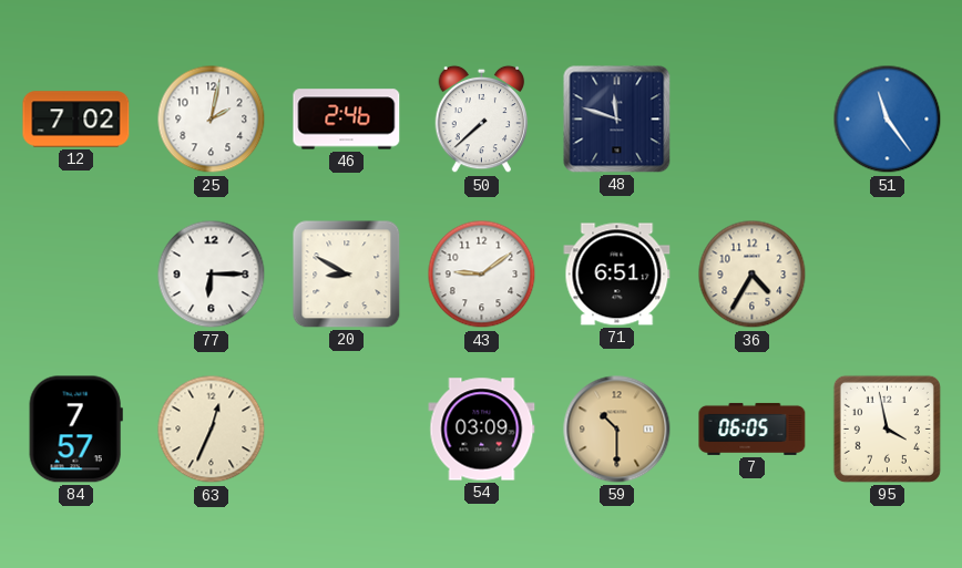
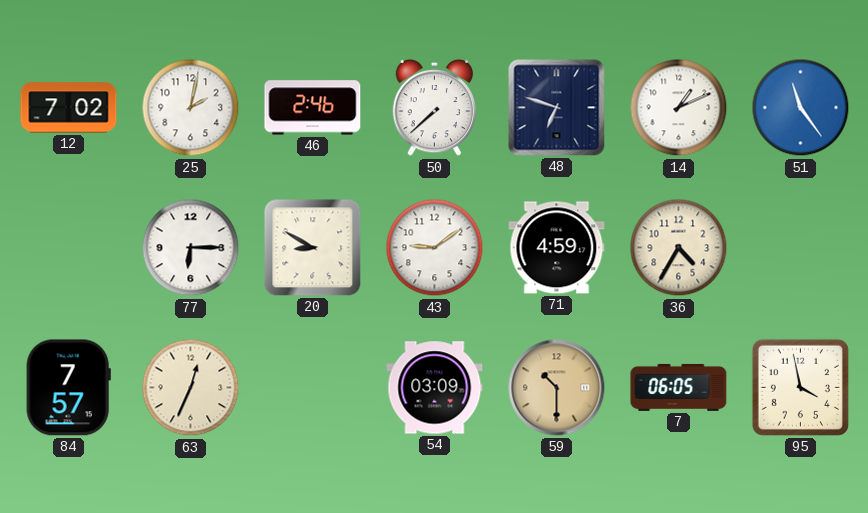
48: 11:48 -> 6:48
14: none -> 1:11
71: 6:51 -> 4:59
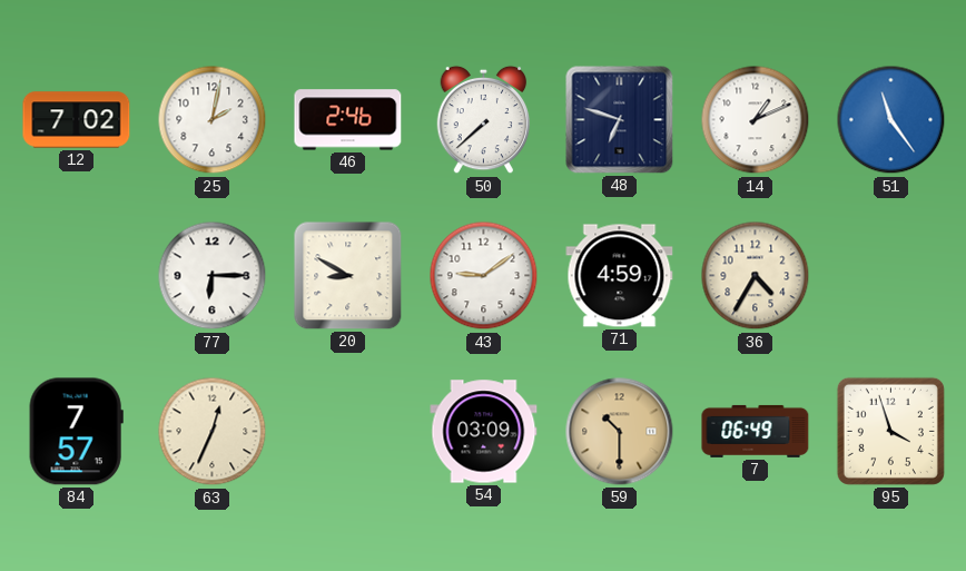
7: 06:05 -> 06:49
95: 3:58 -> 3:57
